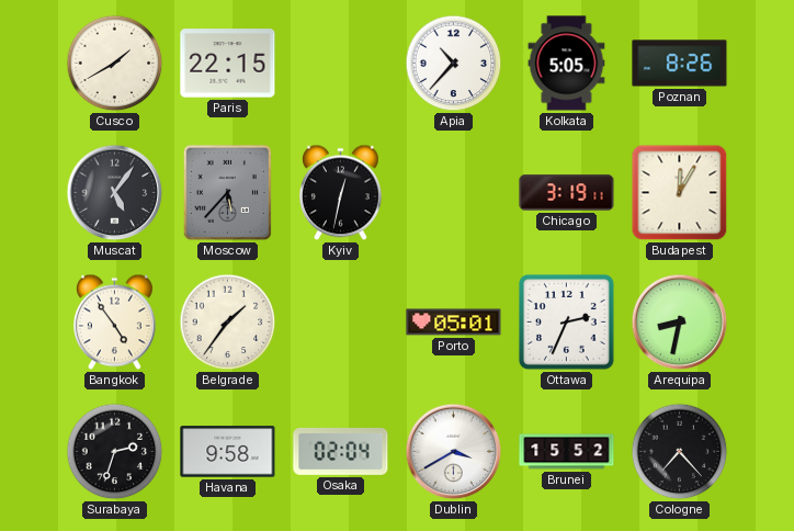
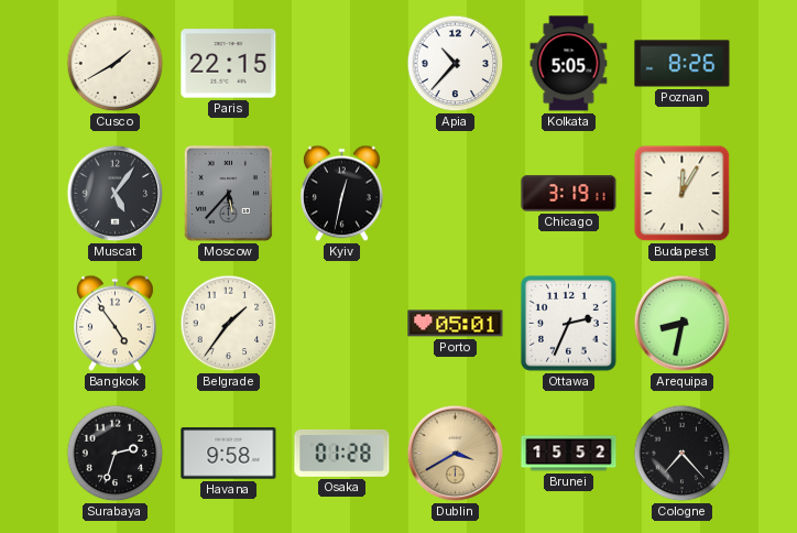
Osaka: 02:04 -> 01:28
Dublin dial: white -> champagne
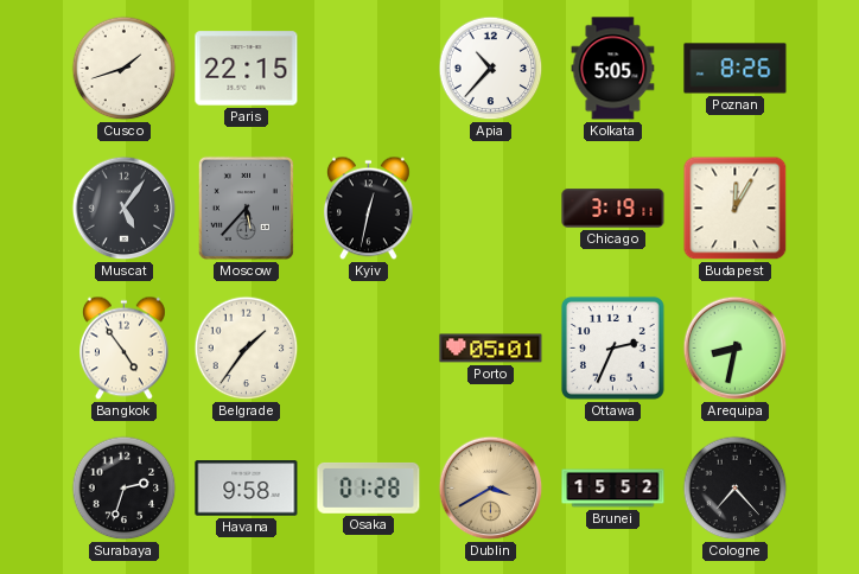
Cusco: 1:40 -> 1:42
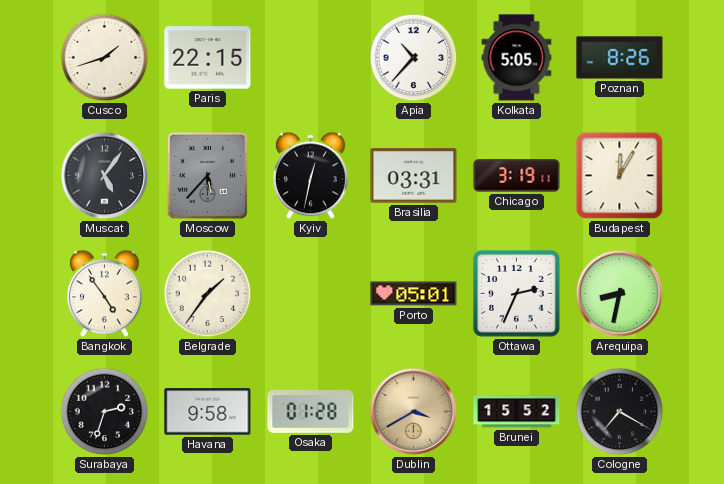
Brasilia: none -> 03:31
Cologne: 7:23 -> 7:20
